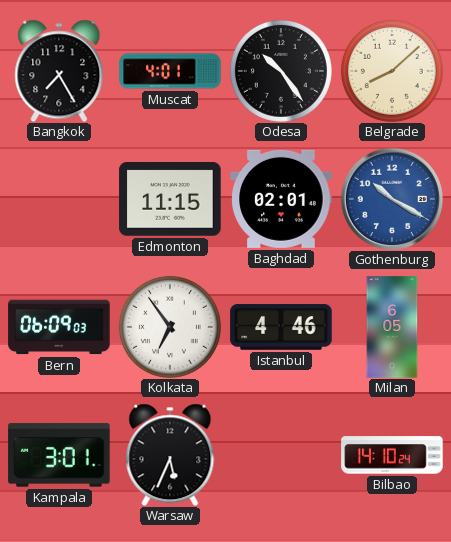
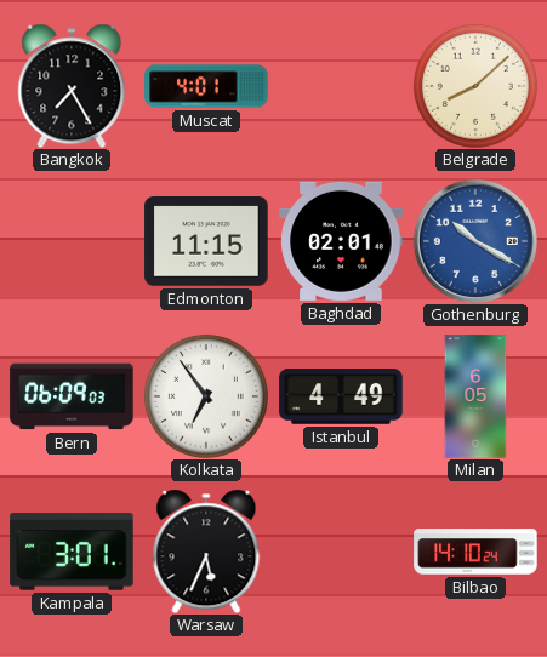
Odesa: 10:24 -> none
Istanbul: 4:46 -> 4:49
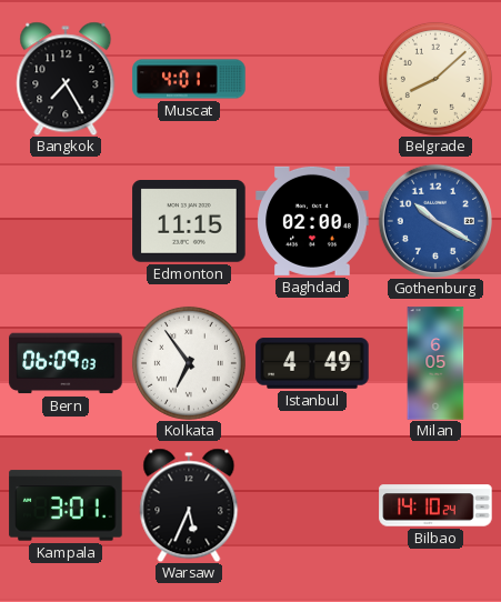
Baghdad: 02:01 -> 02:00
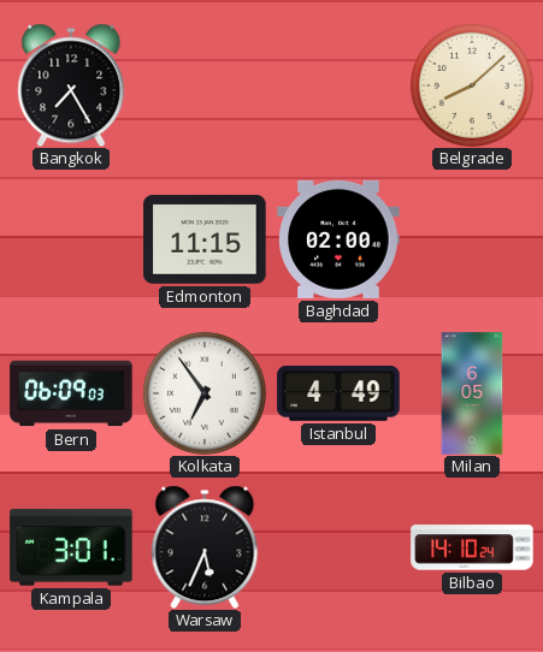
Muscat: 4:01 -> none
Gothenburg: 10:20 -> none
